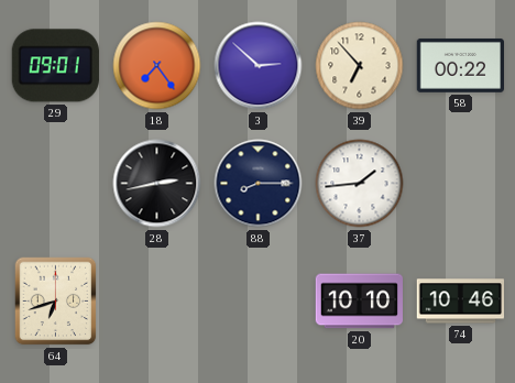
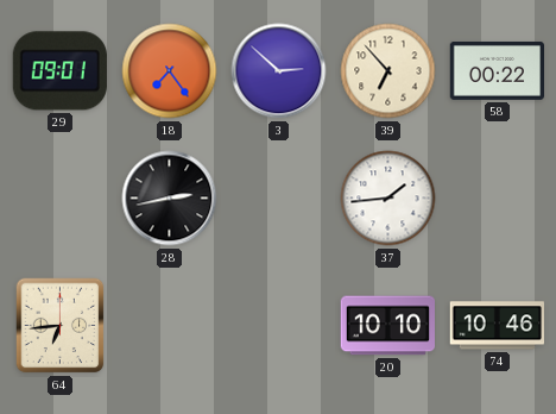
88: 8:15 -> none
64: 6:42 -> 6:44
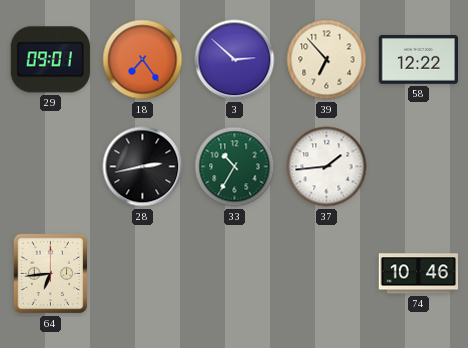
58: 00:22 -> 12:22
33: none -> 10:35
20: 10:10 -> none
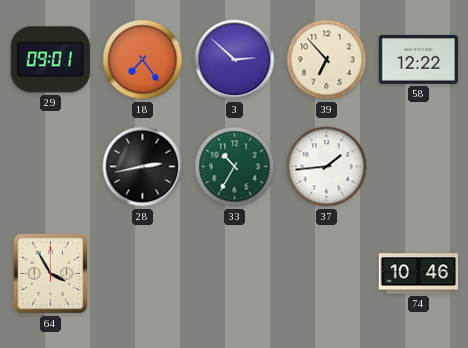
64: 6:44 -> 3:55
